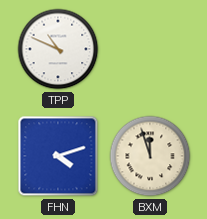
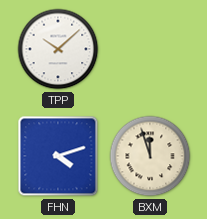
TPP: 10:49 -> 10:08
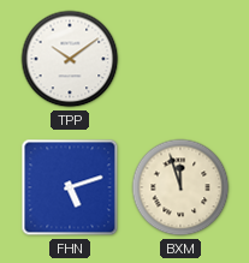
TPP: 10:08 -> 10:09
FHN: 4:12 -> 5:12
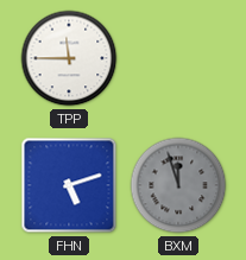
TPP: 10:09 -> 11:45
BXM dial: cream -> grey
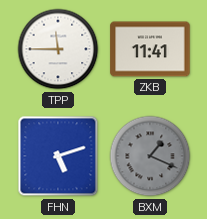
ZKB: none -> 11:41
BXM: 11:57 -> 1:19
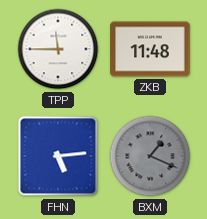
ZKB: 11:41 -> 11:48
FHN: 5:12 -> 5:14
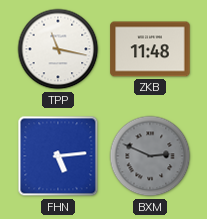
TPP: 11:45 -> 11:17
BXM: 1:19 -> 2:49
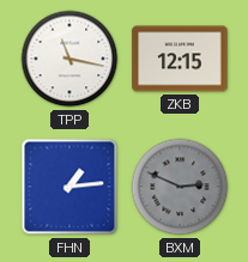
ZKB: 11:48 -> 12:15
FHN: 5:14 -> 1:14
